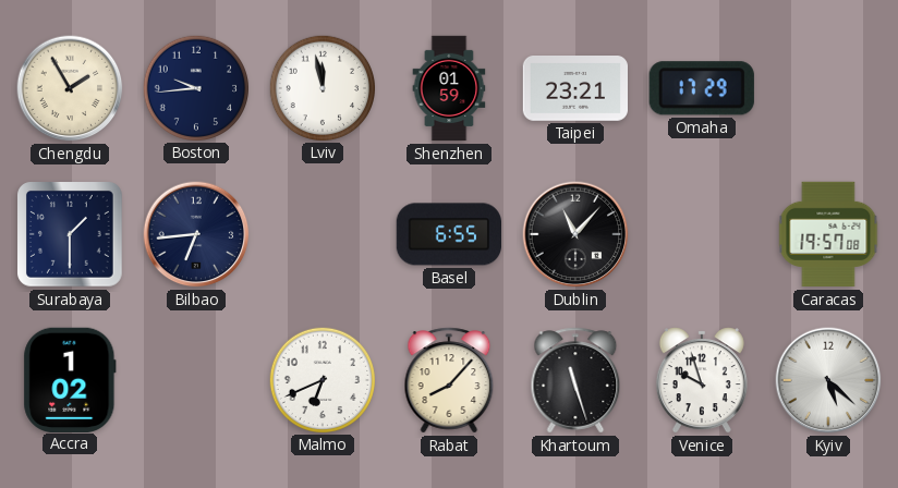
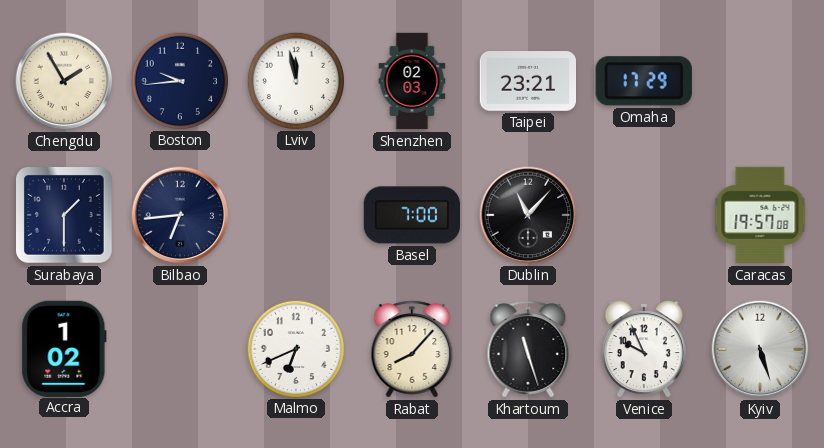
Shenzhen: 01:59 -> 02:03
Basel: 6:55 -> 7:00
Venice: 9:57 -> 9:56
Kyiv: 5:22 -> 5:27
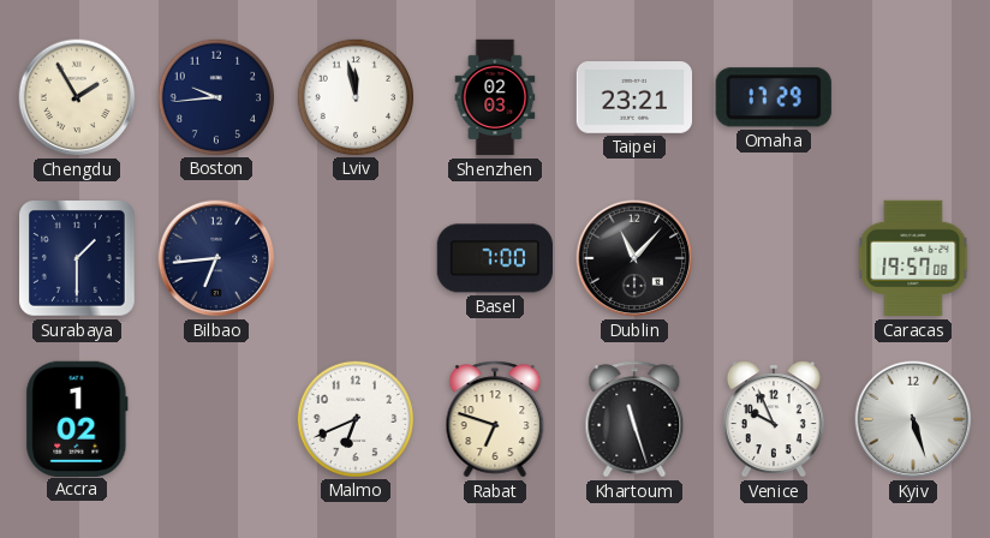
Rabat: 8:07 -> 6:48
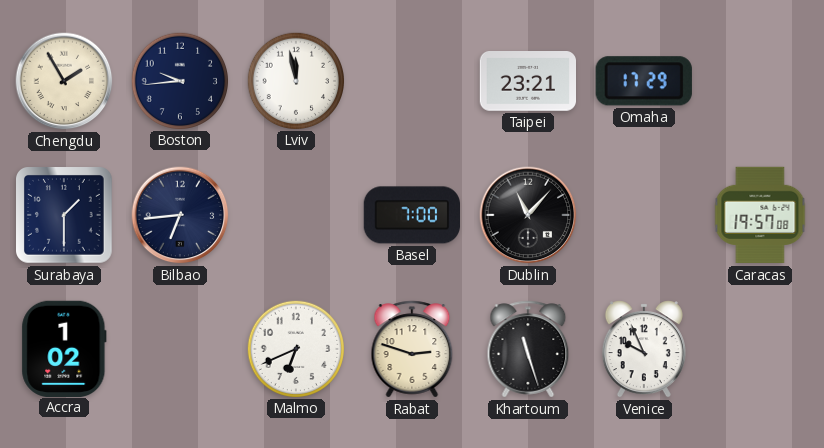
Shenzhen: 02:03 -> none
Rabat: 6:48 -> 2:48
Kyiv: 5:27 -> none
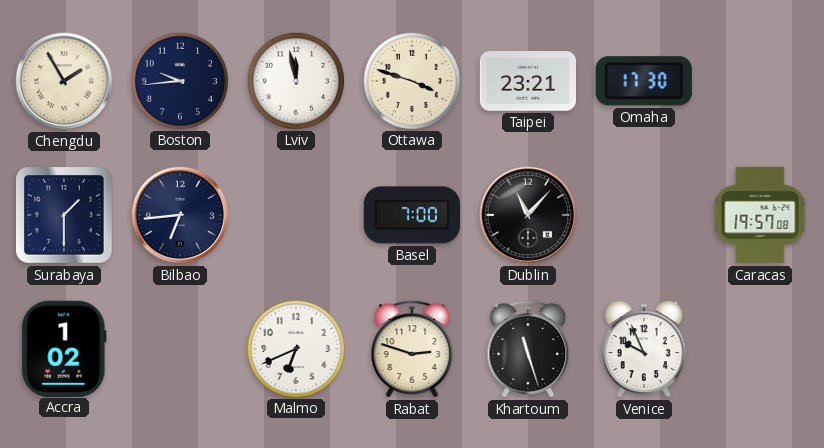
Ottawa: none -> 3:48
Omaha: 17:29 -> 17:30
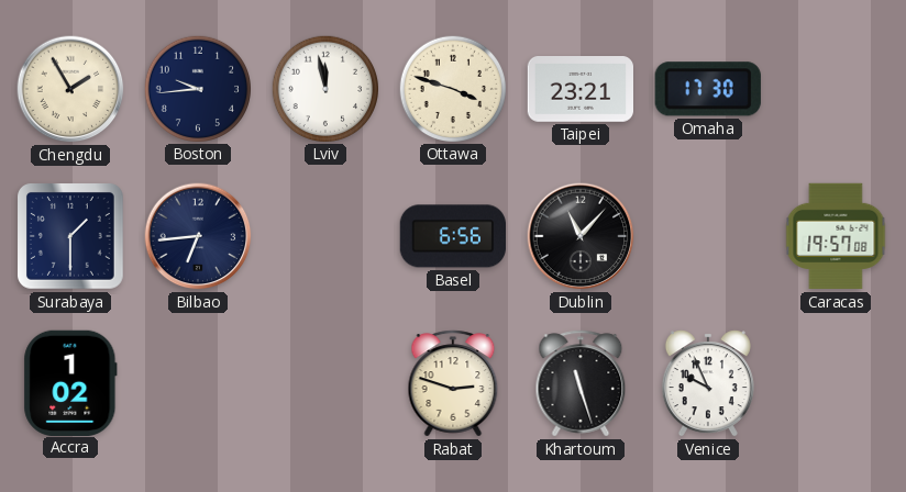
Basel: 7:00 -> 6:56
Malmo: 6:41 -> none
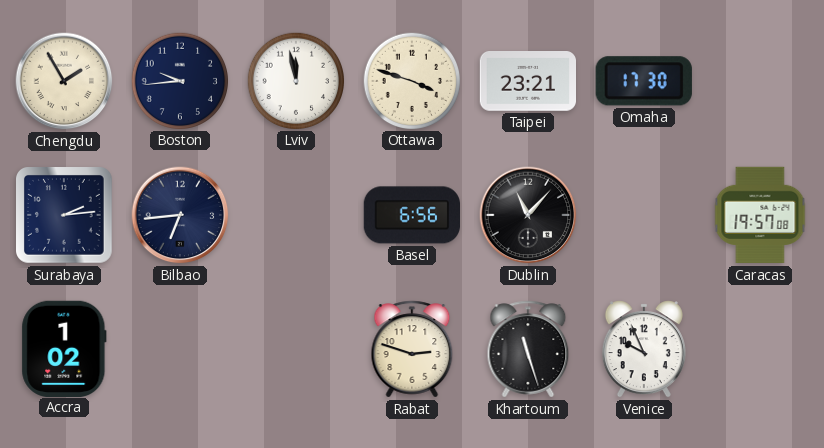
Surabaya: 1:30 -> 2:14
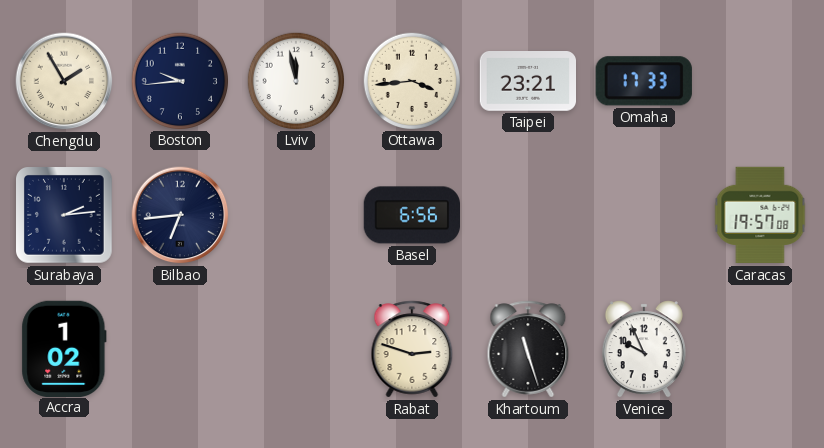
Ottawa: 3:48 -> 3:44
Omaha: 17:30 -> 17:33
Dublin: 11:07 -> none
